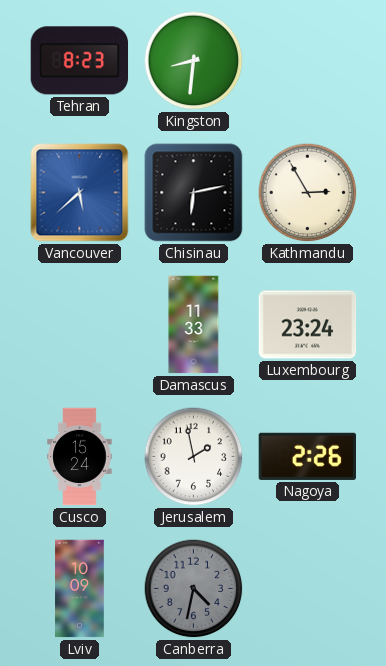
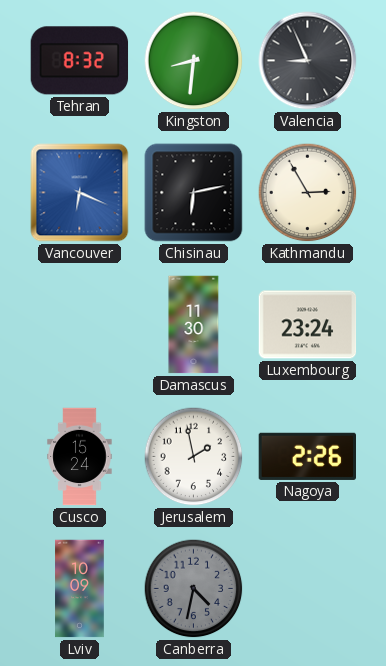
Tehran: 8:23 -> 8:32
Valencia: none -> 8:56
Vancouver: 5:38 -> 6:19
Damascus: 11:33 -> 11:30
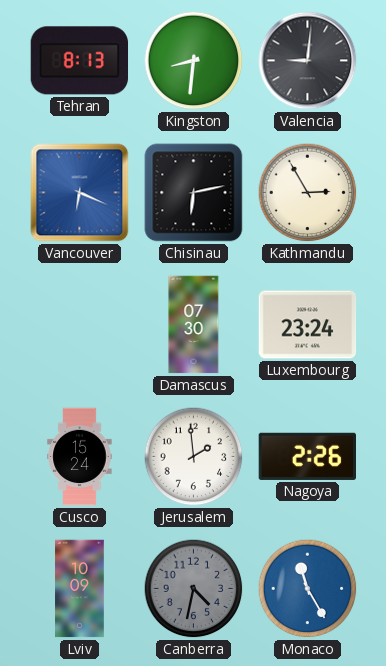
Tehran: 8:32 -> 8:13
Valencia: 8:56 -> 9:01
Damascus: 11:30 -> 07:30
Jerusalem: 1:58 -> 1:59
Monaco: none -> 11:25
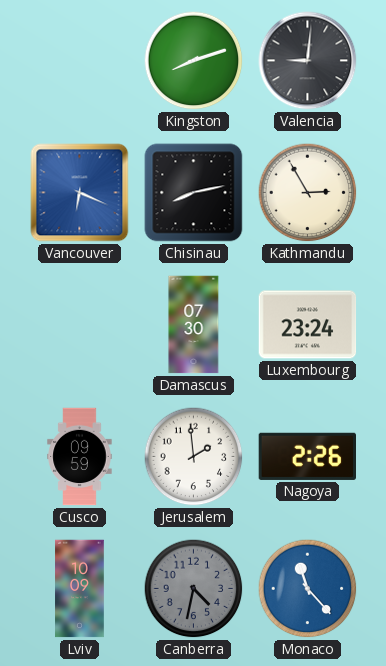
Tehran: 8:13 -> none
Kingston: 8:31 -> 8:12
Chisinau: 6:13 -> 8:13
Cusco: 15:24 -> 09:59
Monaco: 11:25 -> 11:23
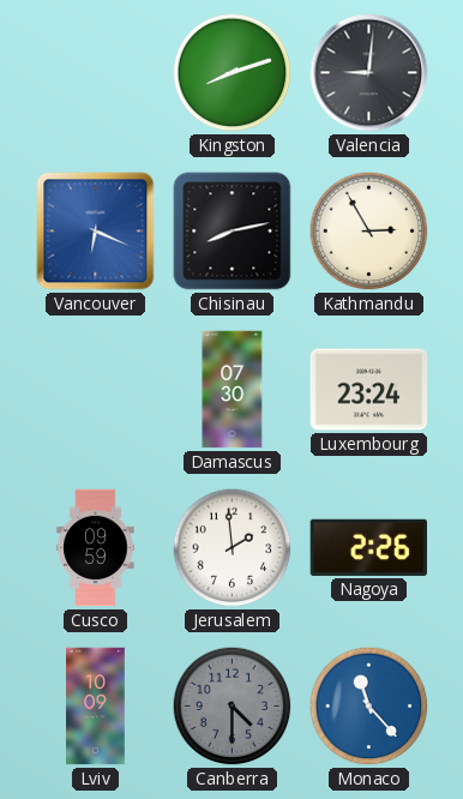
Canberra: 4:32 -> 4:30
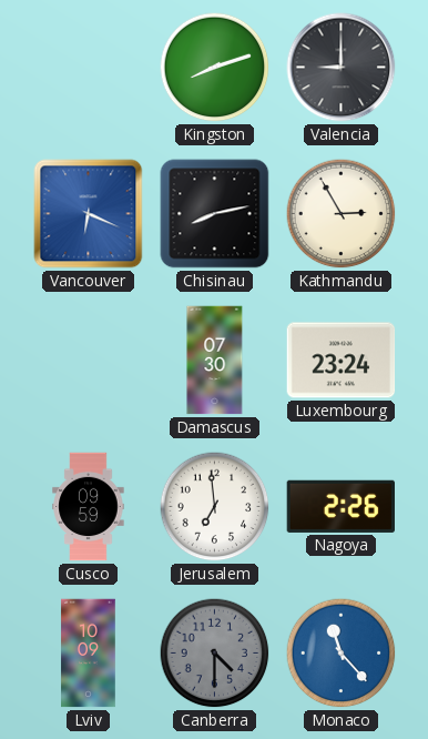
Valencia: 9:01 -> 9:00
Jerusalem: 1:59 -> 6:59
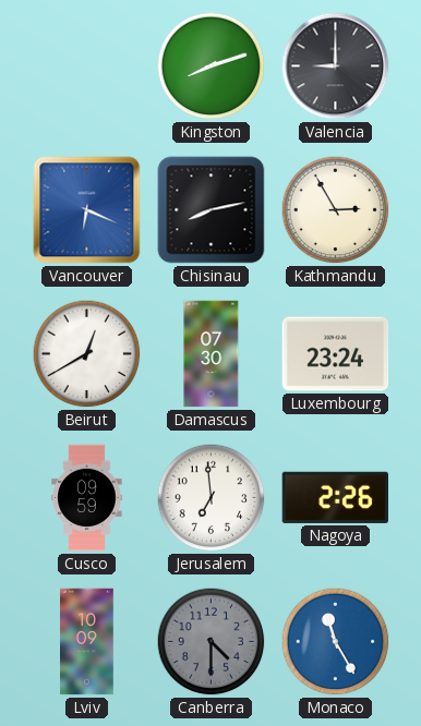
Beirut: none -> 12:40
Monaco: 11:23 -> 11:25
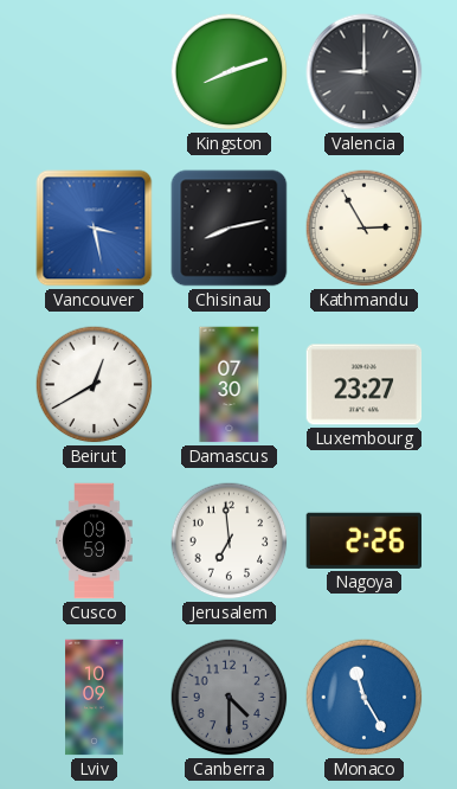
Vancouver: 6:19 -> 3:28
Luxembourg: 23:24 -> 23:27
